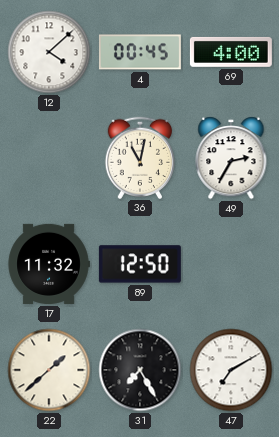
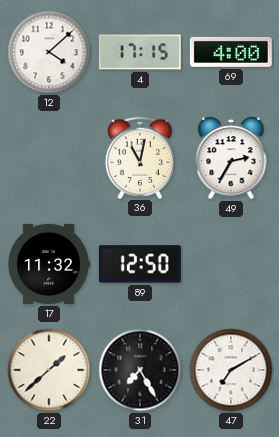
4: 00:45 -> 17:15
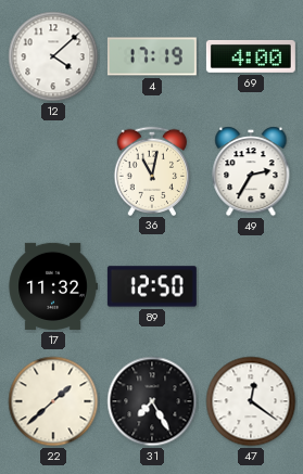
4: 17:15 -> 17:19
47: 7:10 -> 12:21
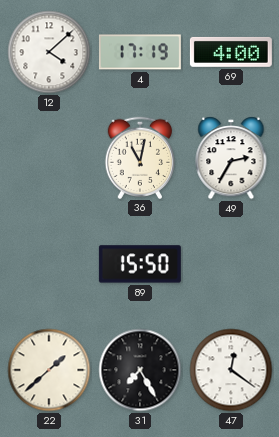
17: 11:32 -> none
89: 12:50 -> 15:50
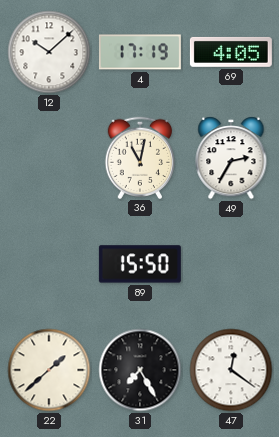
12: 4:08 -> 10:08
69: 4:00 -> 4:05
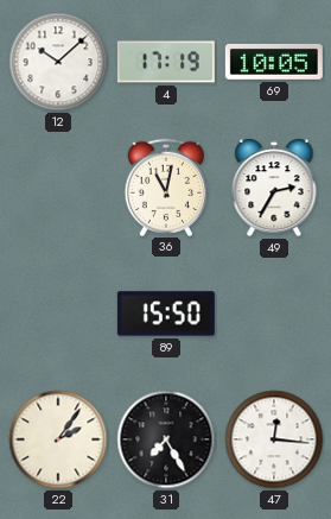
69: 4:05 -> 10:05
22: 1:38 -> 2:06
47: 12:21 -> 12:16
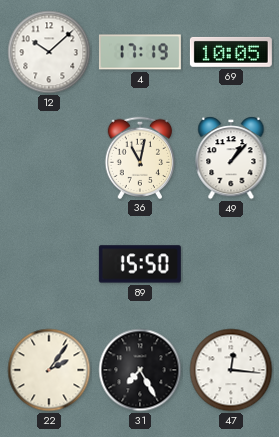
49: 2:35 -> 1:07
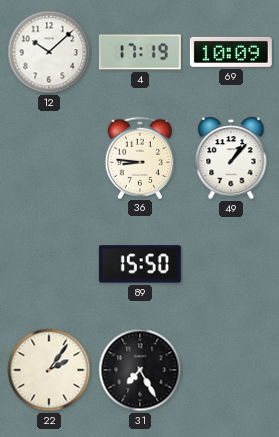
69: 10:05 -> 10:09
36: 11:02 -> 8:46
47: 12:16 -> none
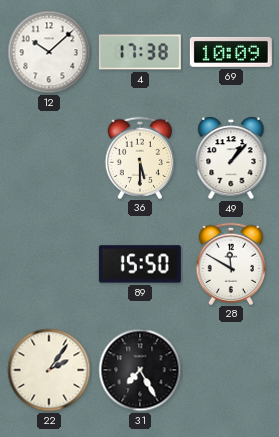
4: 17:19 -> 17:38
36: 8:46 -> 5:30
28: none -> 11:50
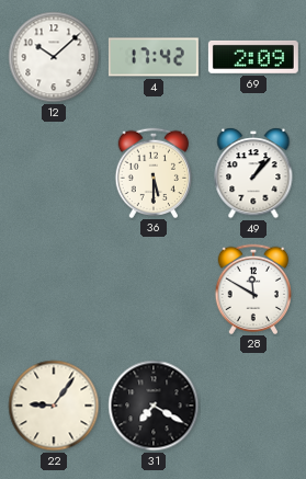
4: 17:38 -> 17:42
69: 10:09 -> 2:09
89: 15:50 -> none
22: 2:06 -> 9:06
31: 7:25 -> 7:20
